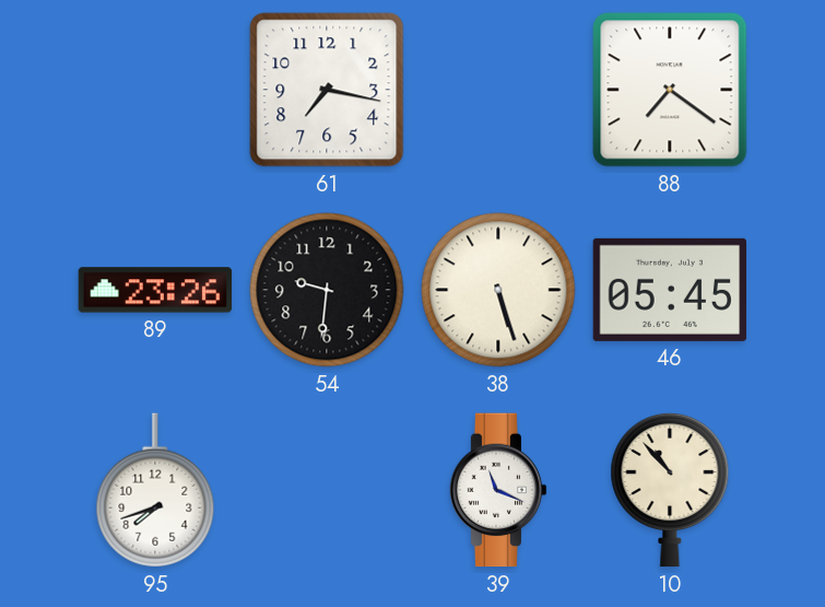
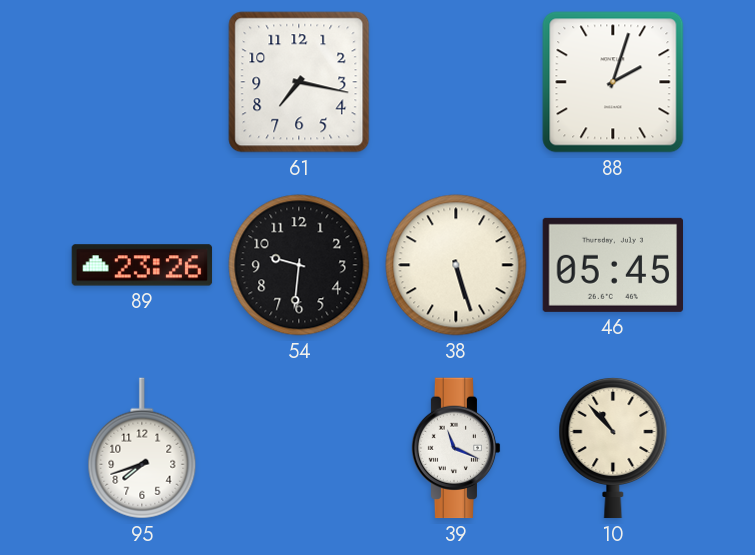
88: 7:21 -> 2:03
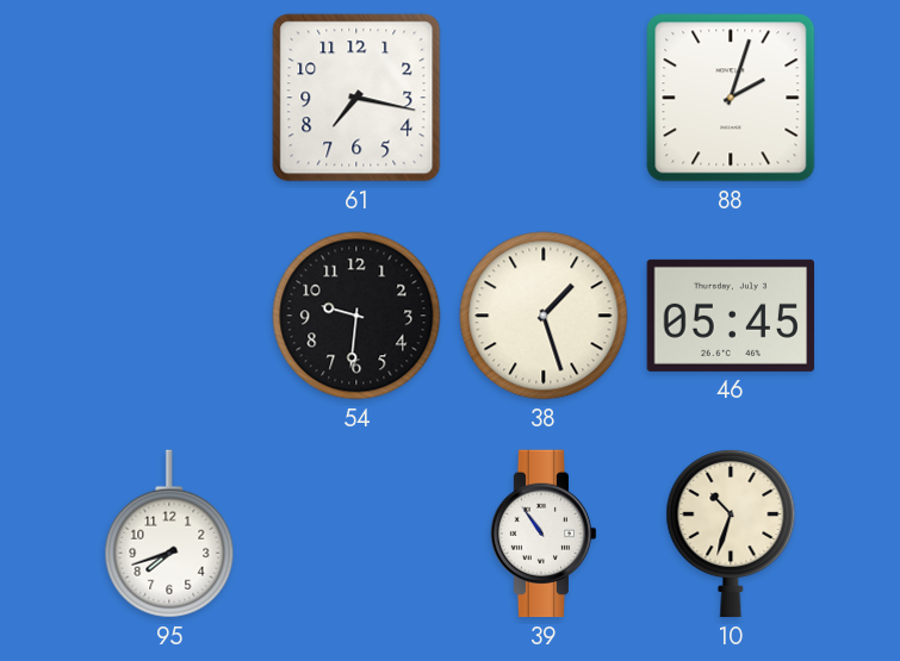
89: 23:26 -> none
38: 5:27 -> 1:27
39: 11:19 -> 10:54
10: 10:53 -> 10:33
